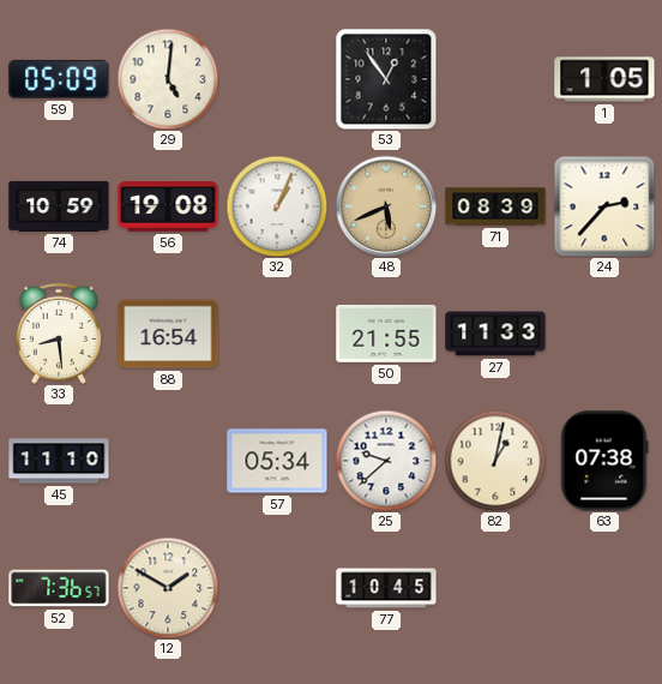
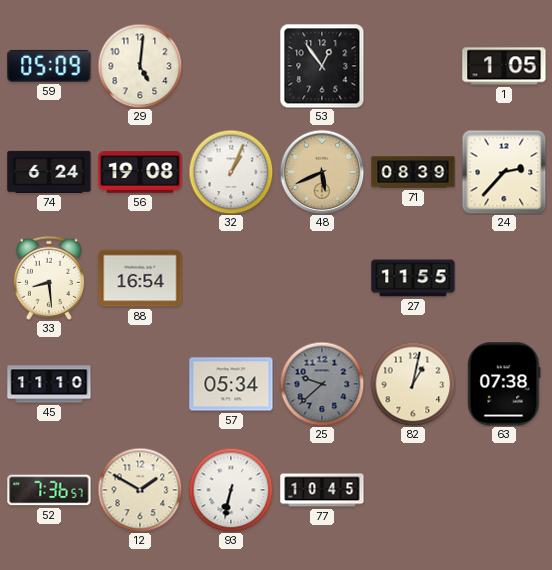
74: 10:59 -> 6:24
50: 21:55 -> none
27: 11:33 -> 11:55
25 dial: white -> grey
93: none -> 6:32
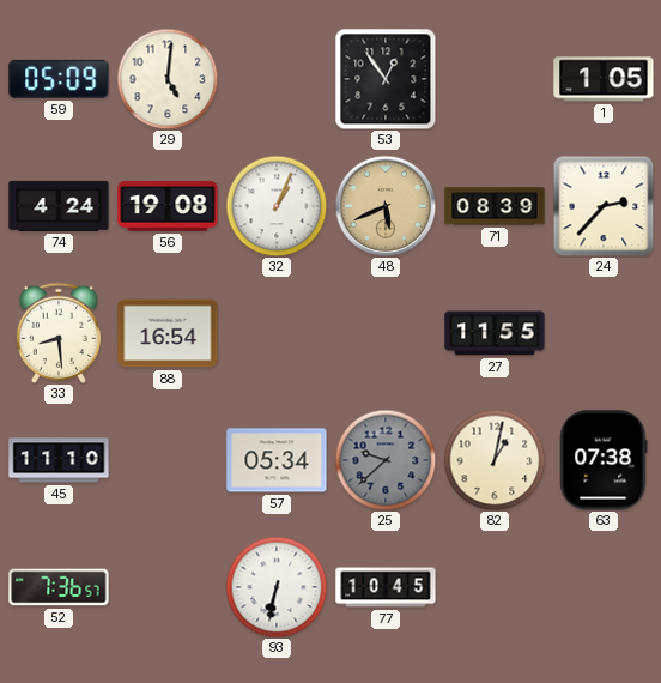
74: 6:24 -> 4:24
12: 1:50 -> none
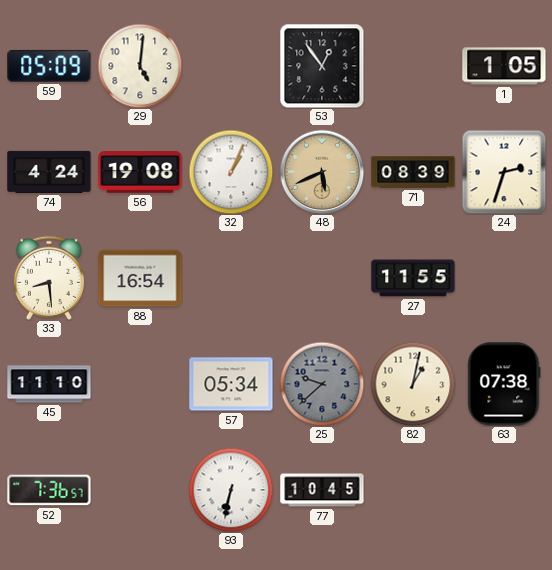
24: 2:37 -> 2:33
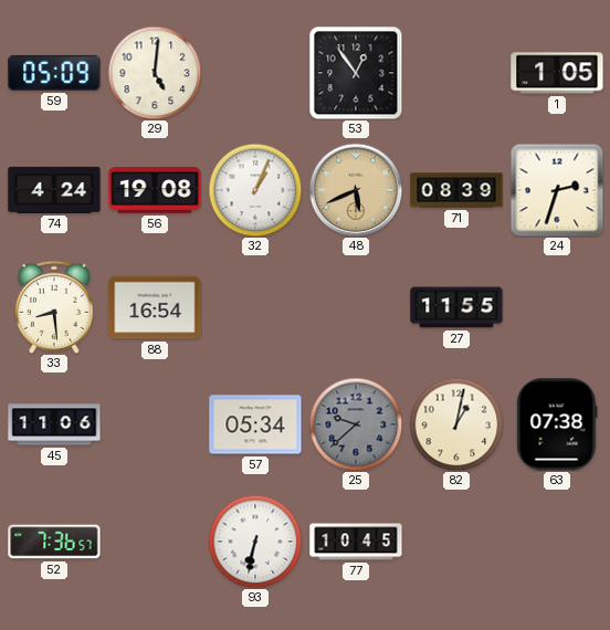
45: 11:10 -> 11:06
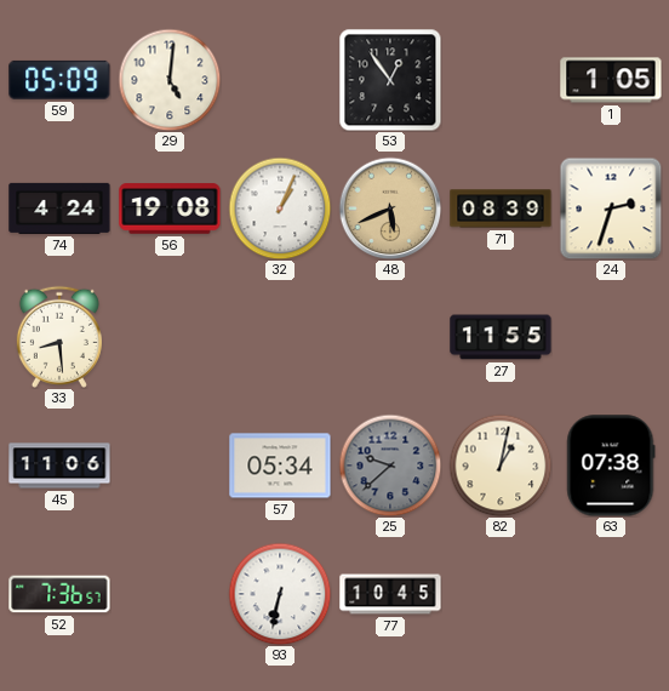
88: 16:54 -> none
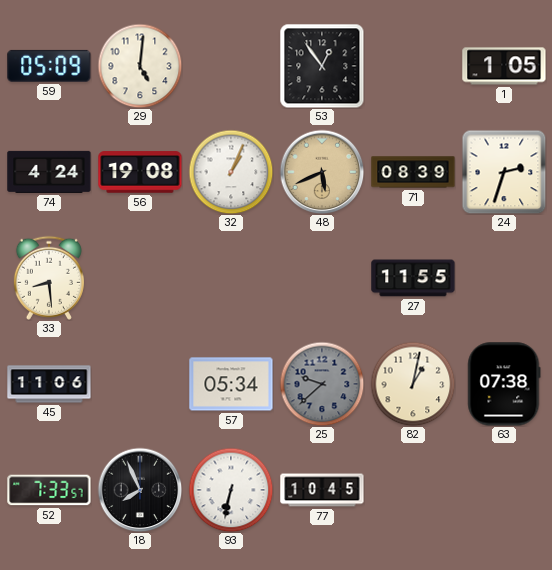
52: 7:36 -> 7:33
18: none -> 7:56
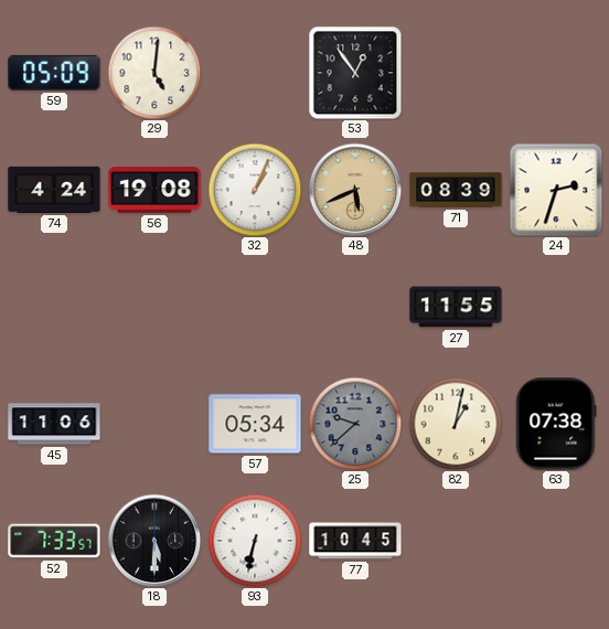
1: 1:05 -> none
33: 8:29 -> none
18: 7:56 -> 5:30
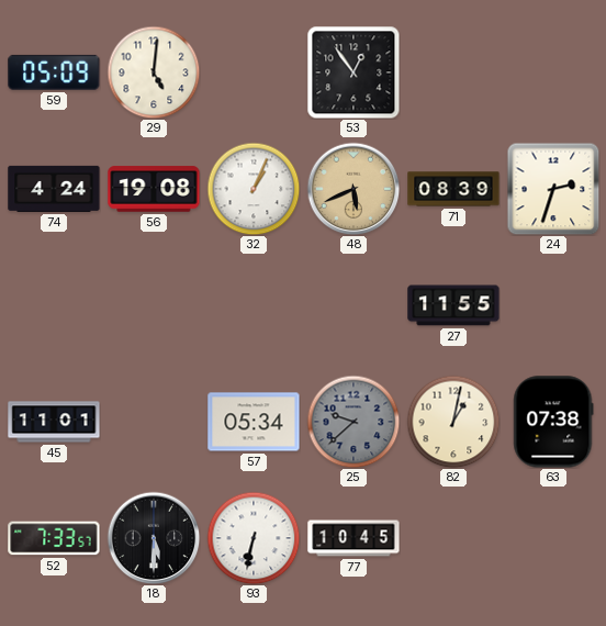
45: 11:06 -> 11:01
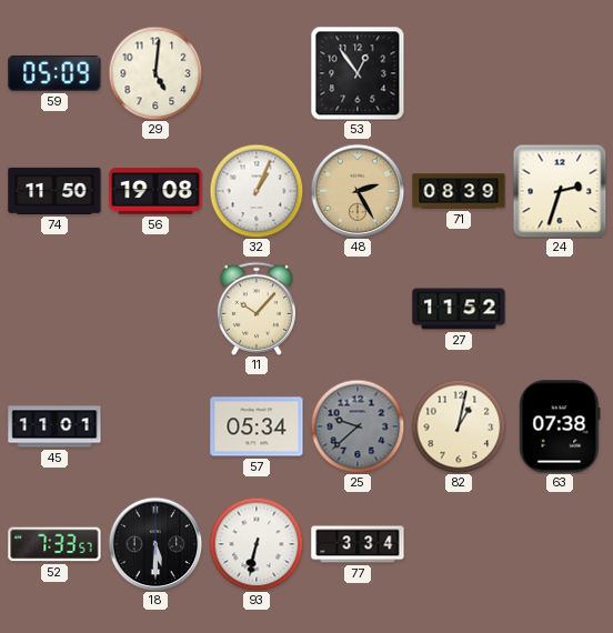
74: 4:24 -> 11:50
48: 5:41 -> 2:25
11: none -> 10:07
27: 11:55 -> 11:52
77: 10:45 -> 3:34
